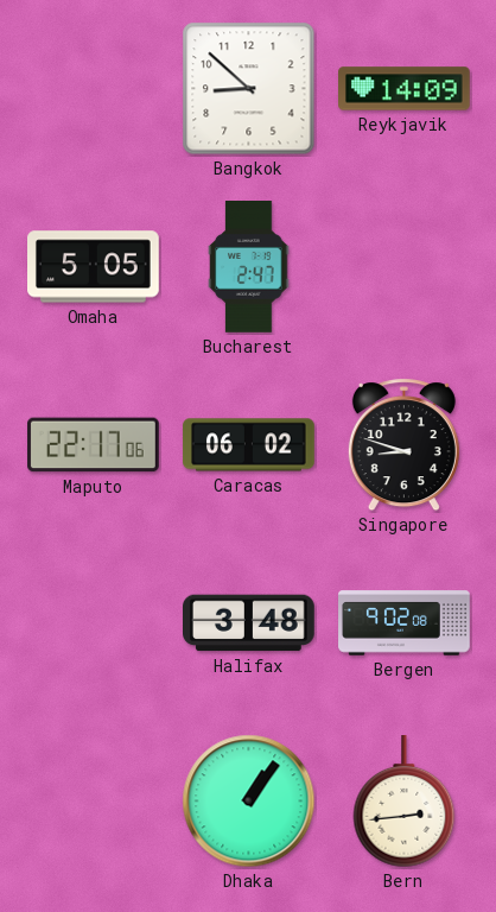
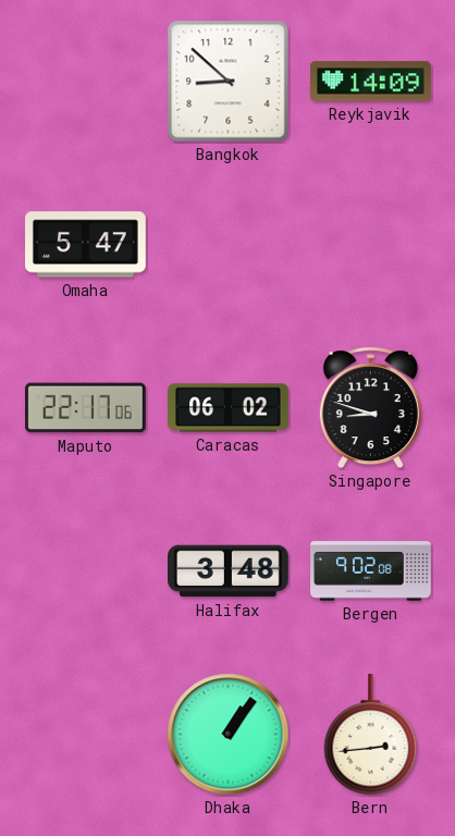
Omaha: 5:05 -> 5:47
Bucharest: 2:47 -> none
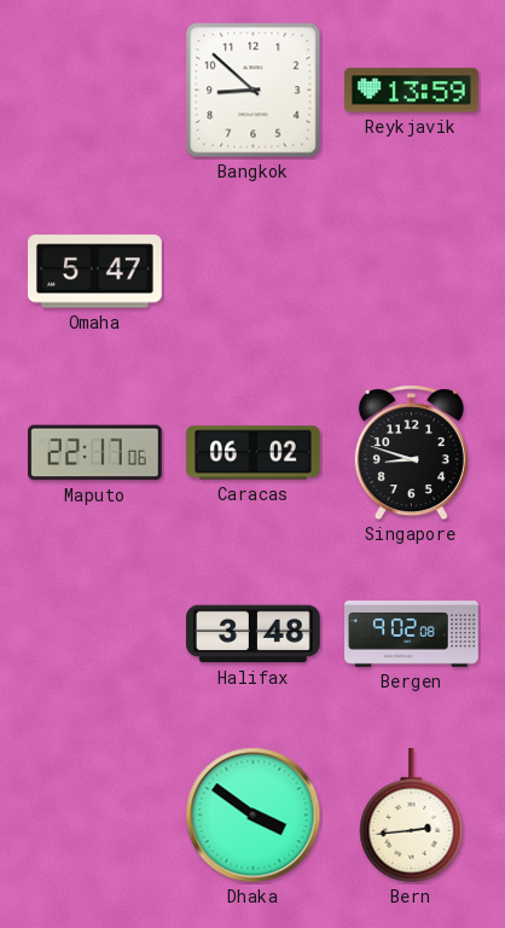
Reykjavik: 14:09 -> 13:59
Dhaka: 1:06 -> 3:51
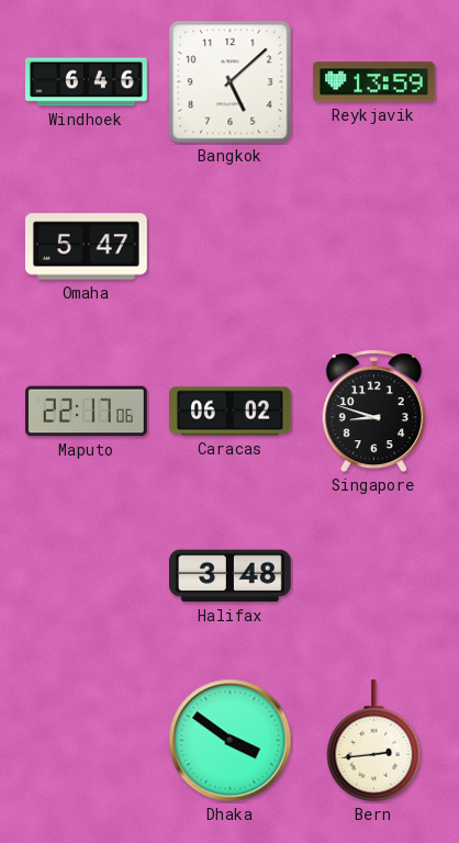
Windhoek: none -> 6:46
Bangkok: 8:52 -> 5:08
Bergen: 9:02 -> none
